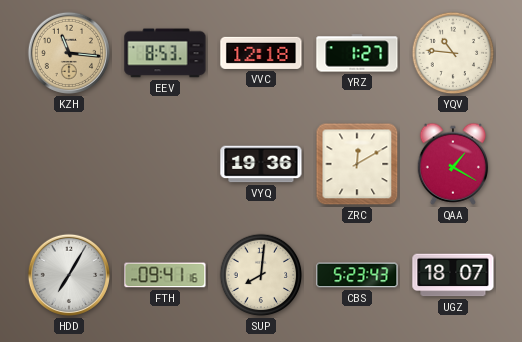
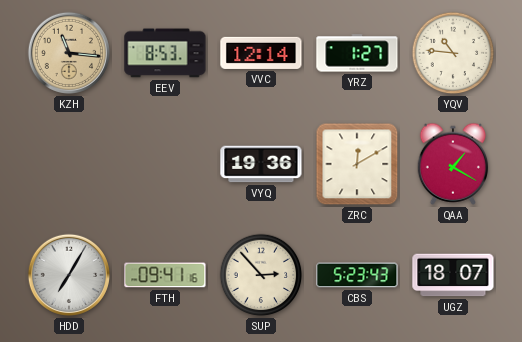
VVC: 12:18 -> 12:14
SUP: 8:01 -> 2:53
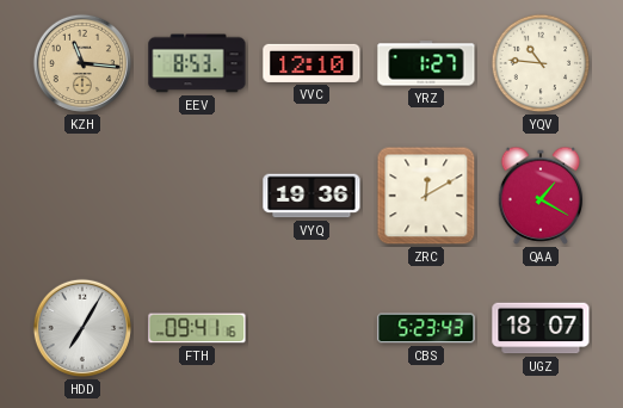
VVC: 12:14 -> 12:10
SUP: 2:53 -> none
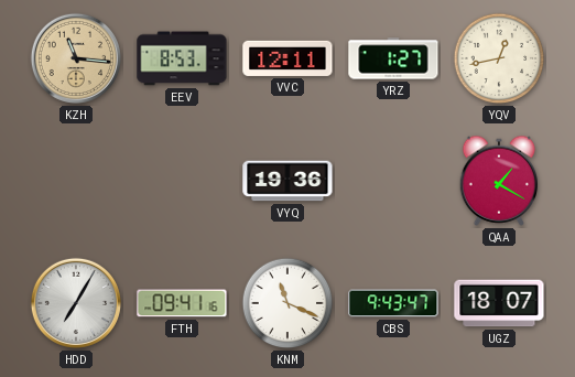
VVC: 12:10 -> 12:11
YQV: 10:46 -> 12:43
ZRC: 12:10 -> none
KNM: none -> 11:19
CBS: 5:23 -> 9:43
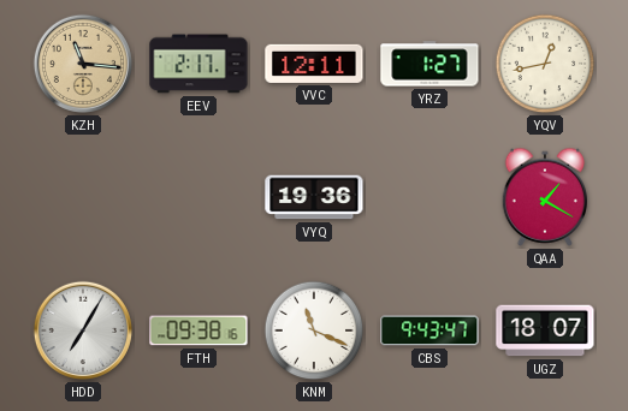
EEV: 8:53 -> 2:17
FTH: 09:41 -> 09:38
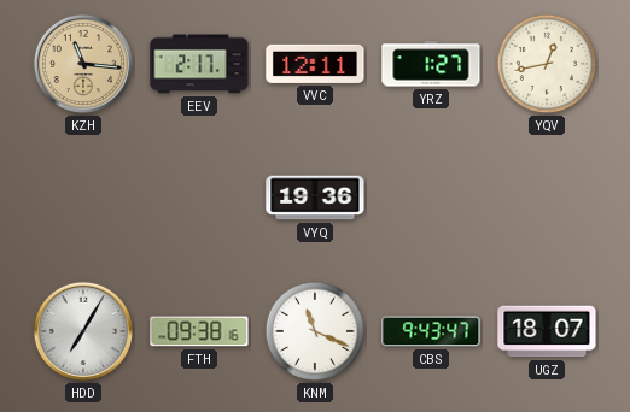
QAA: 1:20 -> none
